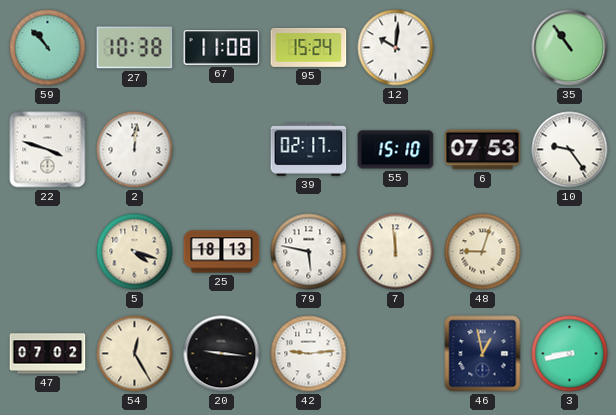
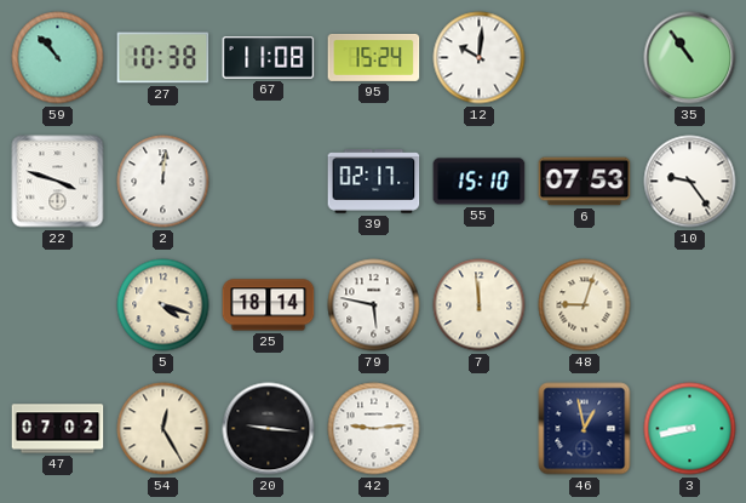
25: 18:13 -> 18:14
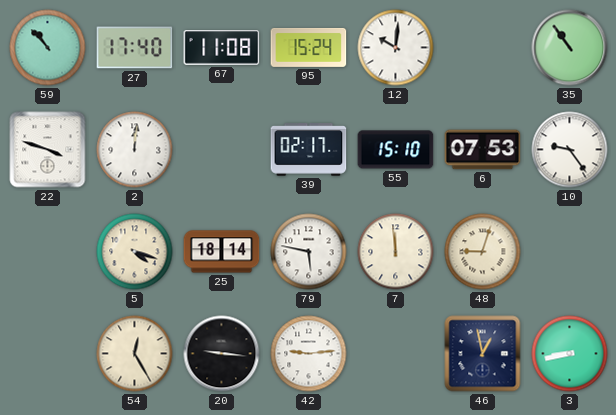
27: 10:38 -> 17:40
47: 07:02 -> none
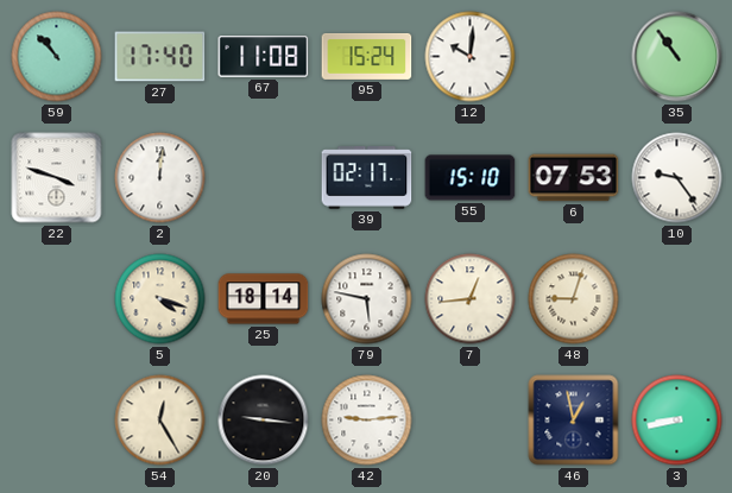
7: 11:59 -> 12:44
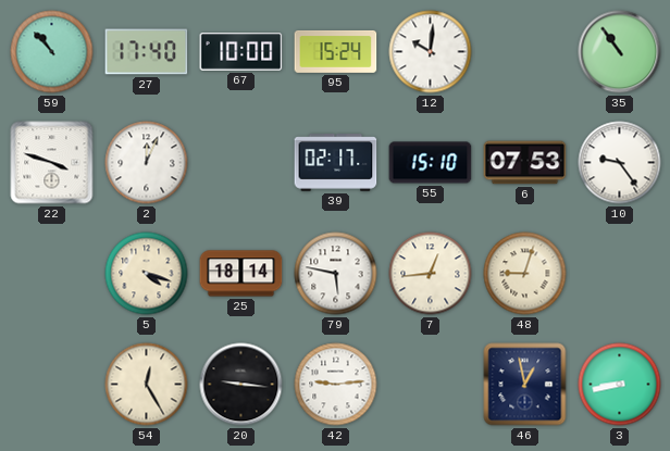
67: 11:08 -> 10:00
2: 12:01 -> 12:04
